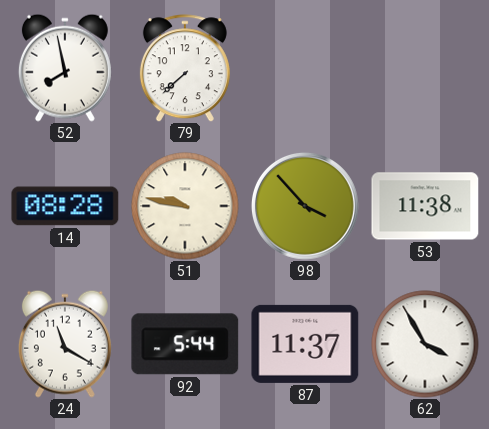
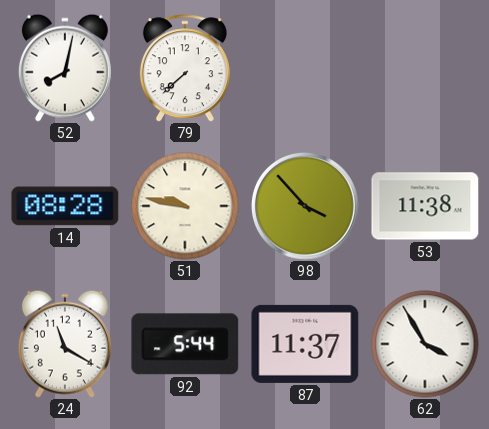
52: 7:58 -> 8:02
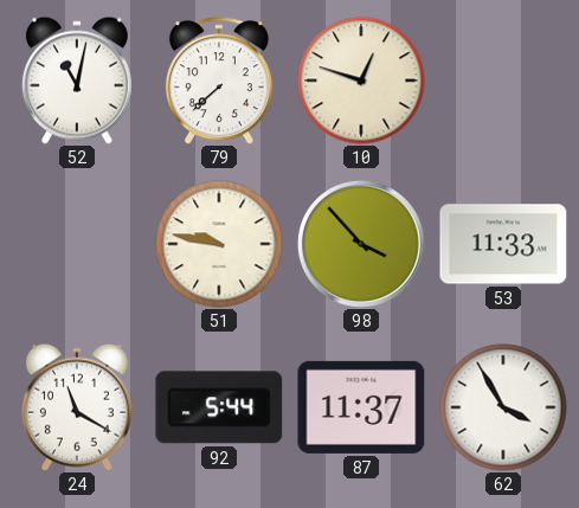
52: 8:02 -> 11:02
10: none -> 12:48
14: 08:28 -> none
53: 11:38 -> 11:33
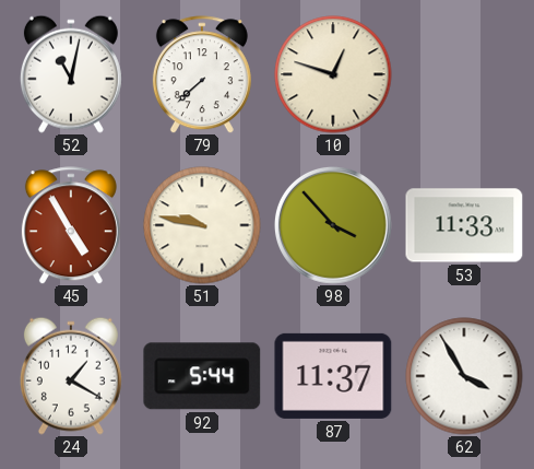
45: none -> 4:55
24: 11:20 -> 1:20
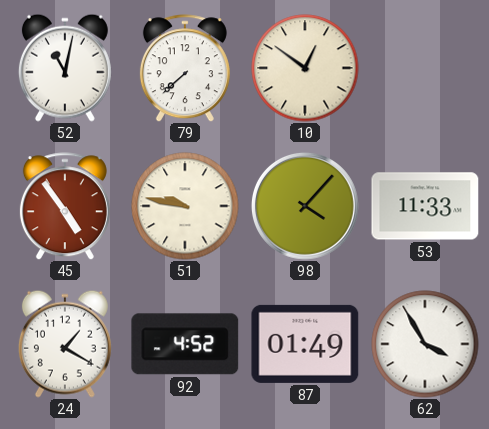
10: 12:48 -> 12:51
45: 4:55 -> 4:54
98: 3:53 -> 4:07
92: 5:44 -> 4:52
87: 11:37 -> 01:49
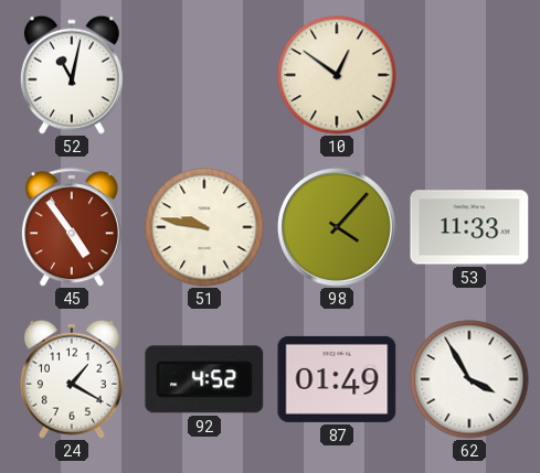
79: 7:38 -> none
